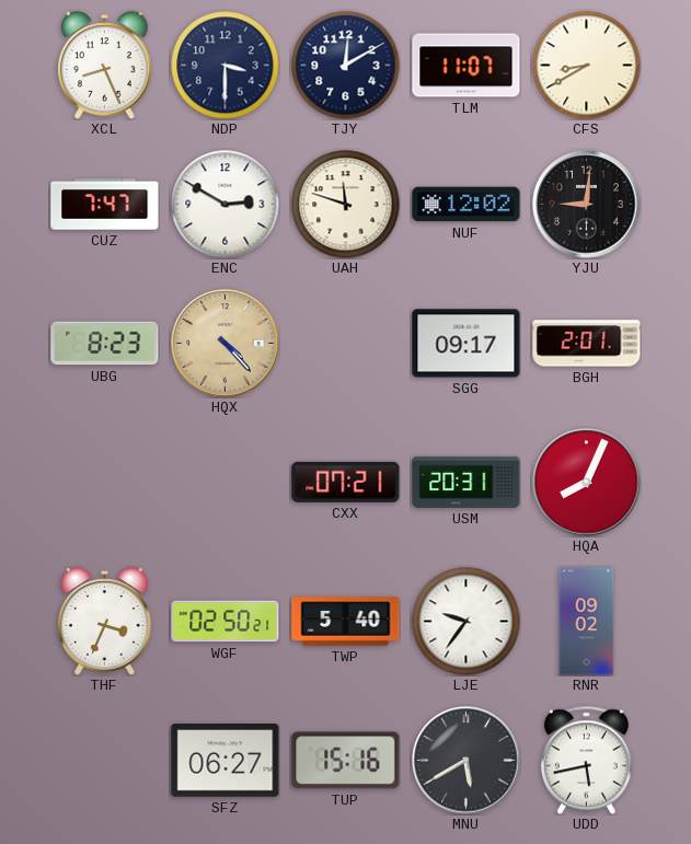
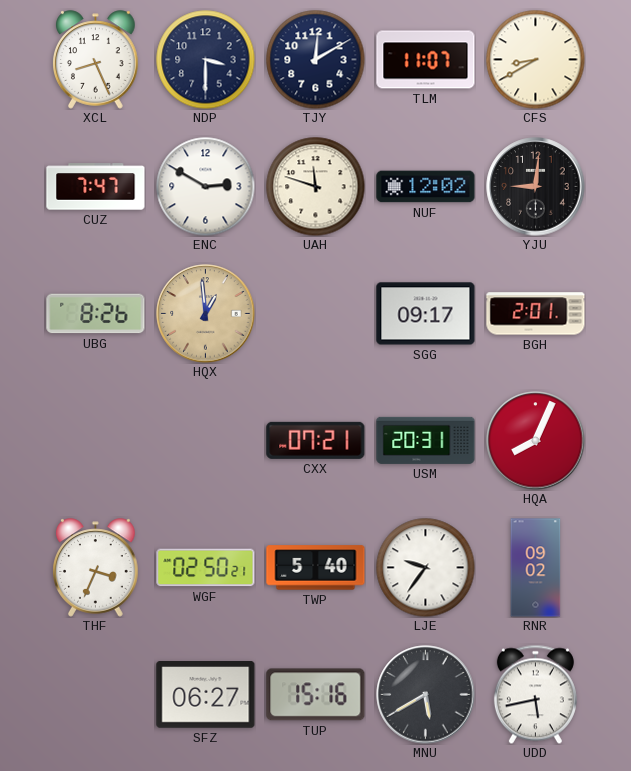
UBG: 8:23 -> 8:26
HQX: 4:23 -> 12:59
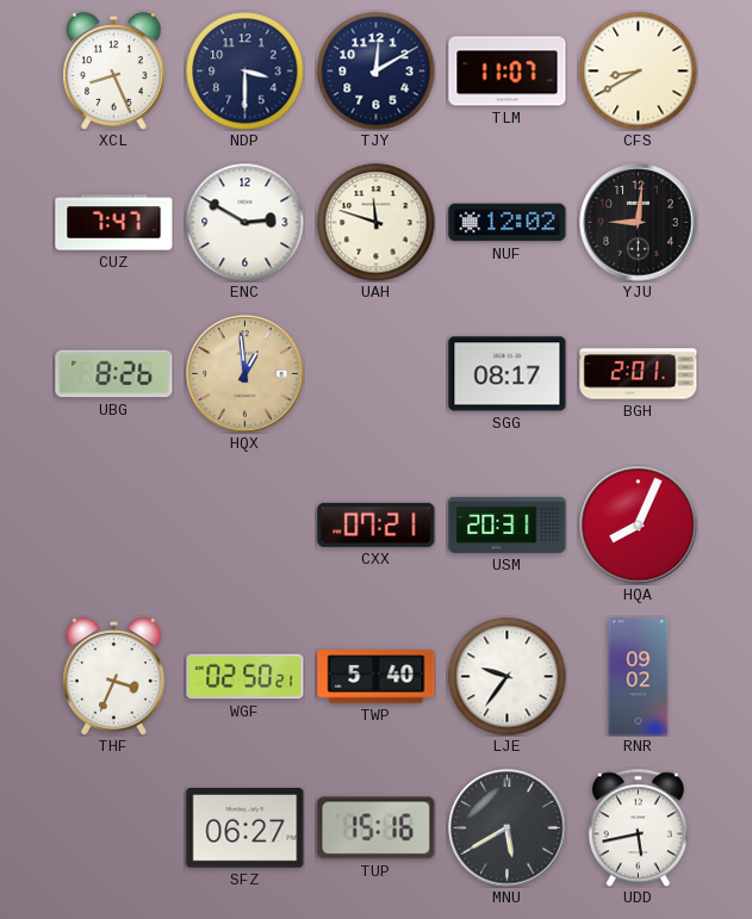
SGG: 09:17 -> 08:17
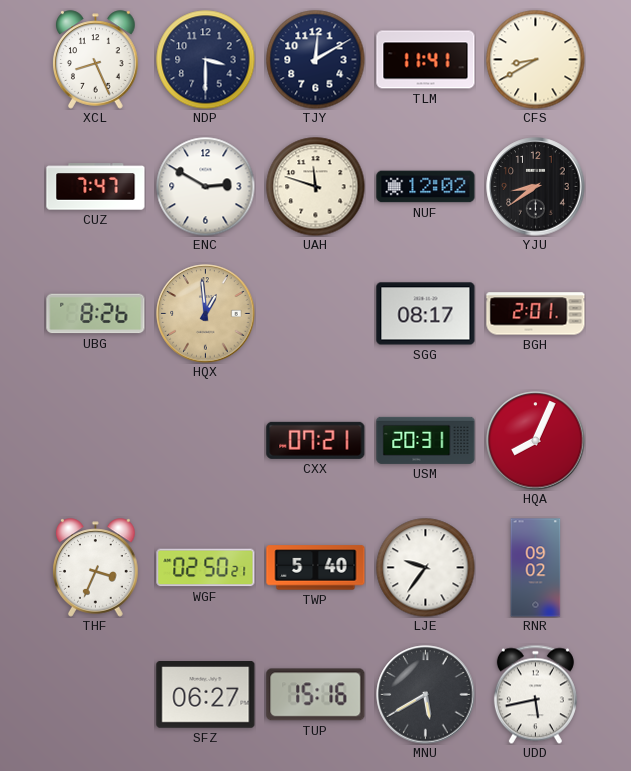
TLM: 11:07 -> 11:41
YJU: 9:01 -> 8:39
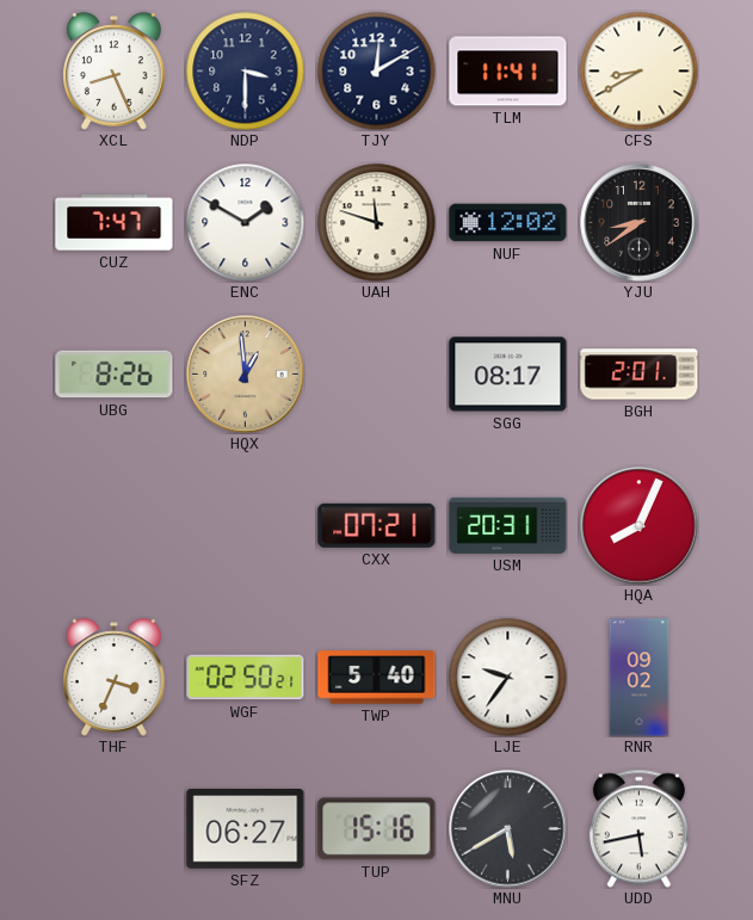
ENC: 2:50 -> 1:50
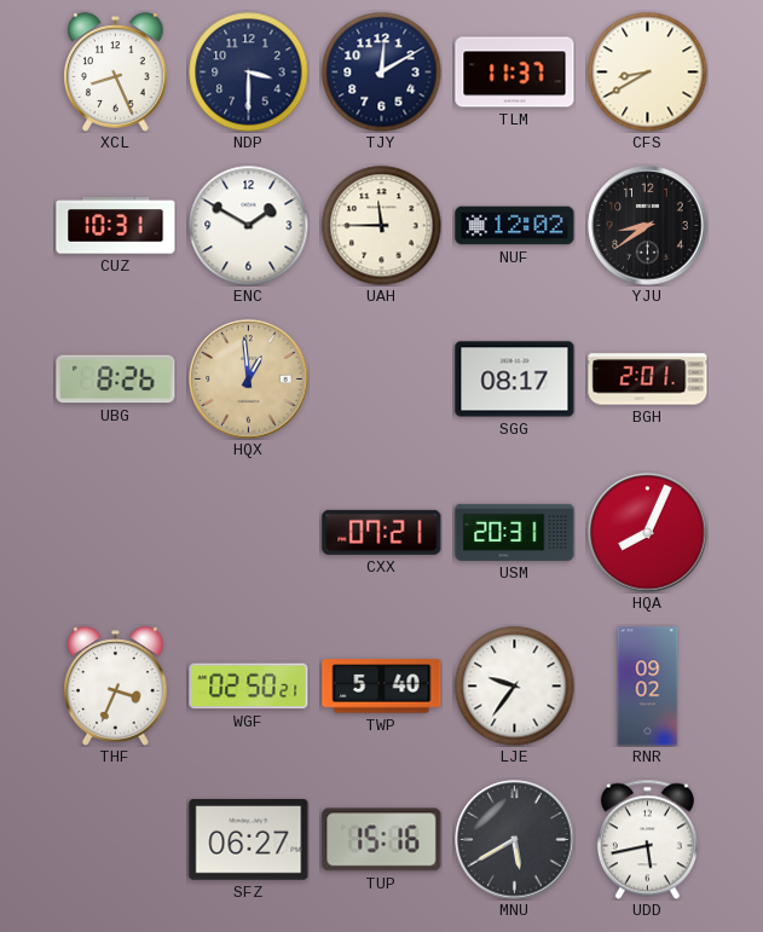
TLM: 11:41 -> 11:37
CUZ: 7:47 -> 10:31
UAH: 11:48 -> 11:45
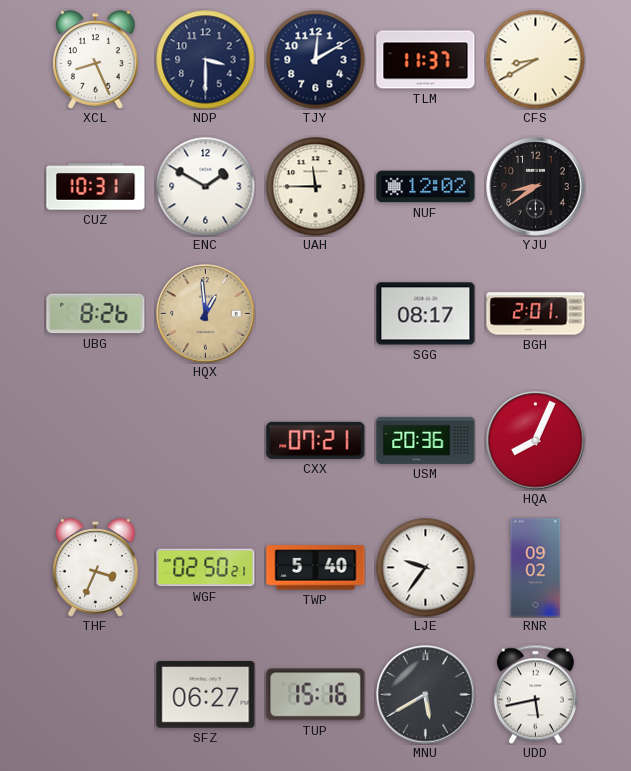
USM: 20:31 -> 20:36
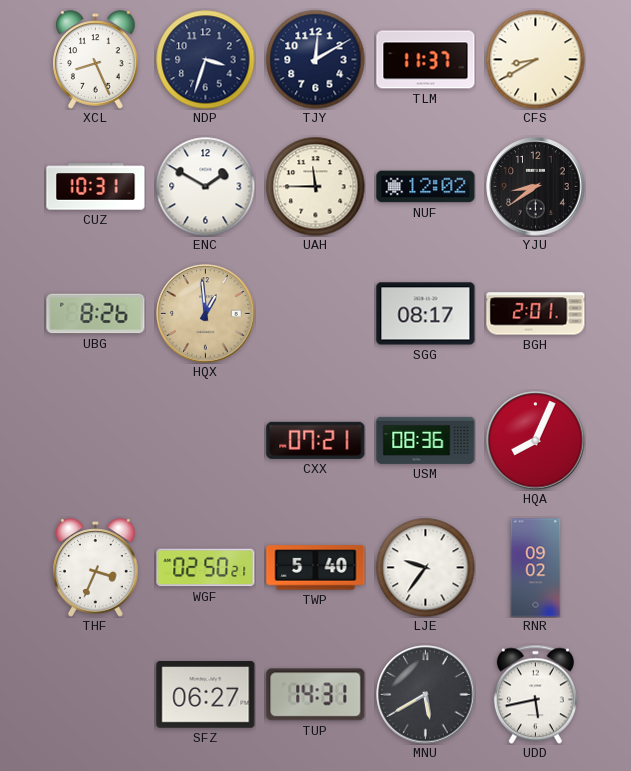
NDP: 3:30 -> 3:33
USM: 20:36 -> 08:36
TUP: 15:16 -> 14:31
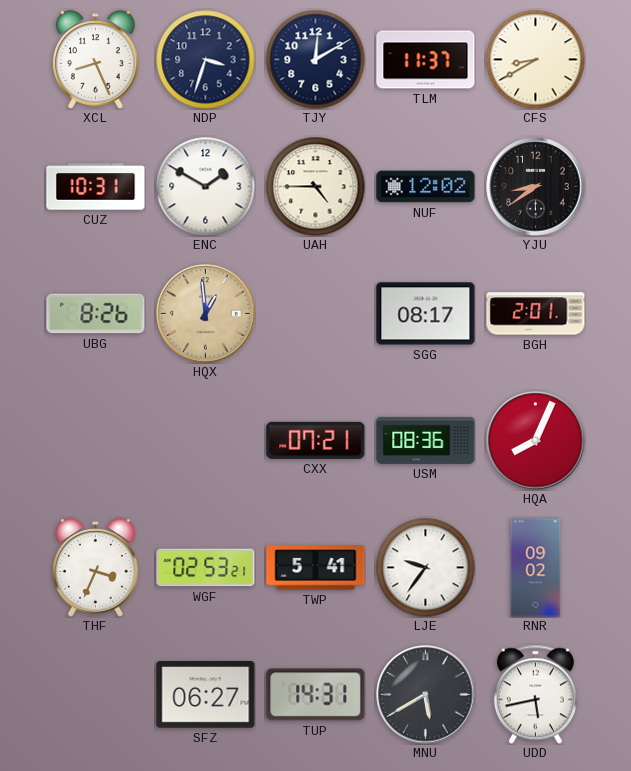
UAH: 11:45 -> 4:45
WGF: 02:50 -> 02:53
TWP: 5:40 -> 5:41
